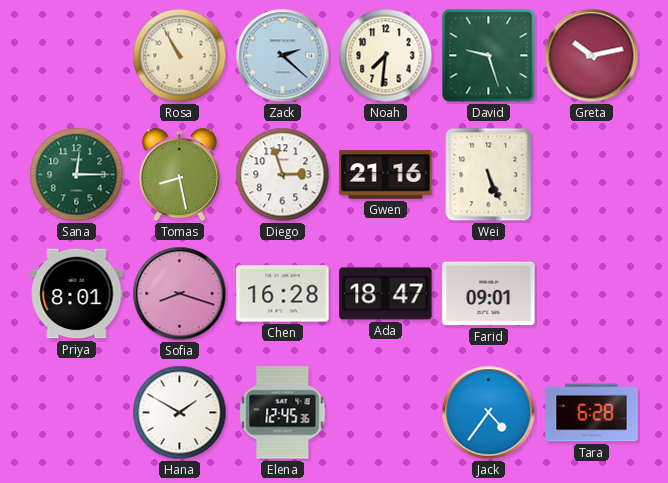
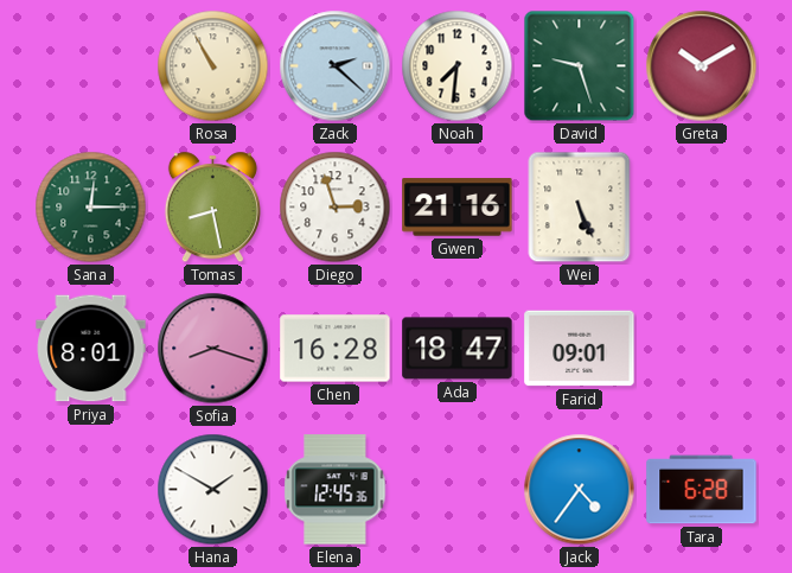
Greta: 10:13 -> 10:10
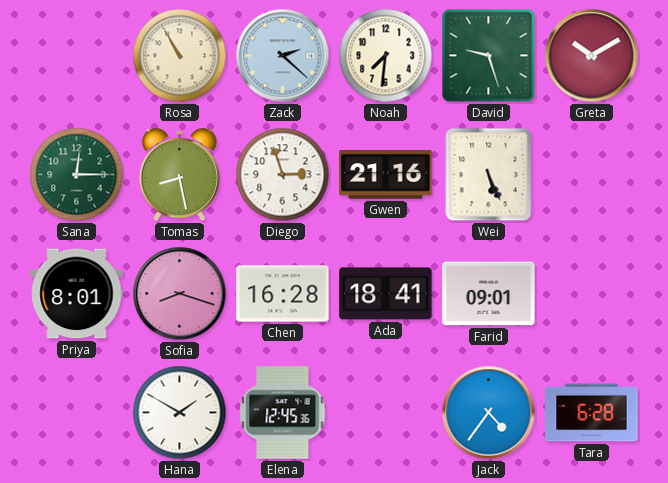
Ada: 18:47 -> 18:41
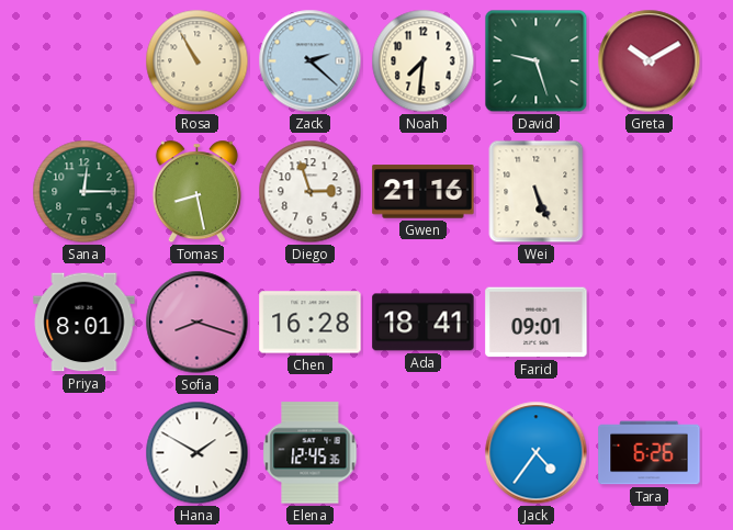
Tara: 6:28 -> 6:26
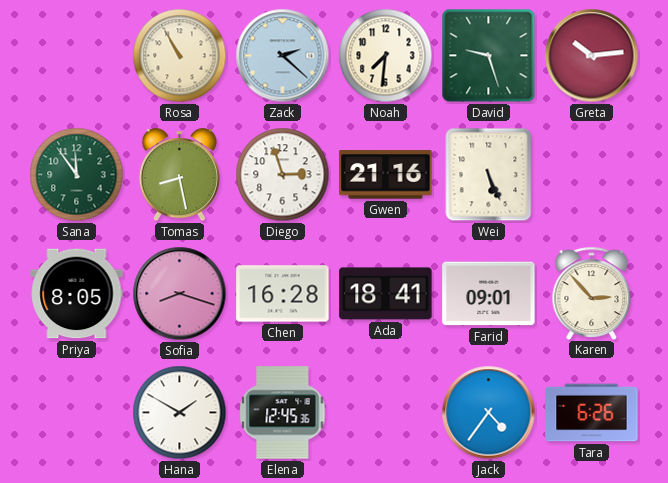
Greta: 10:10 -> 10:14
Sana: 12:15 -> 11:54
Priya: 8:01 -> 8:05
Karen: none -> 2:53
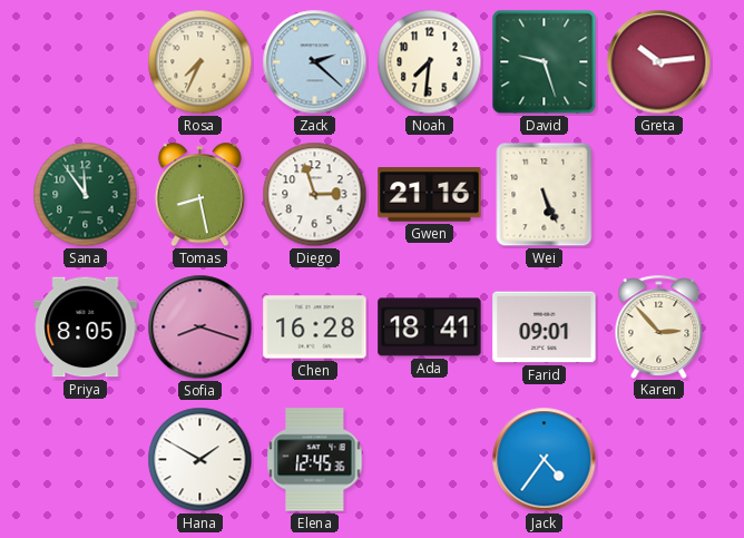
Rosa: 10:55 -> 7:34
Tara: 6:26 -> none
